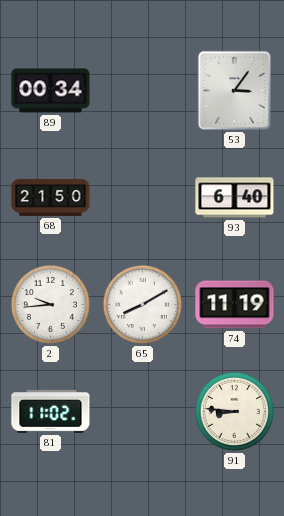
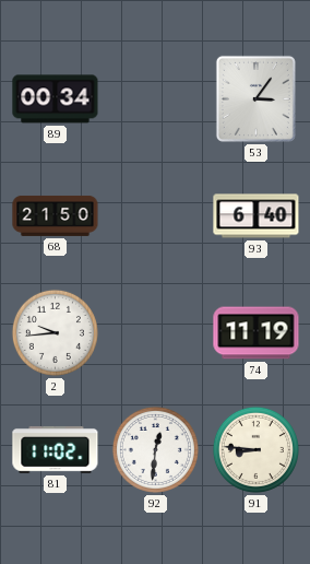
65: 8:10 -> none
92: none -> 12:31
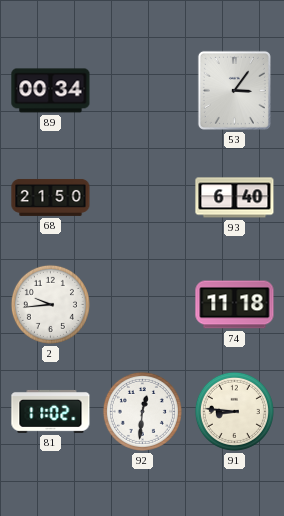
74: 11:19 -> 11:18
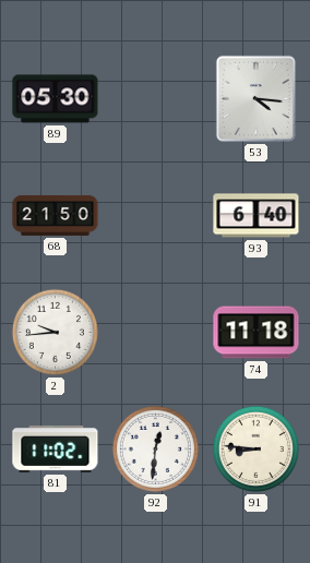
89: 00:34 -> 05:30
53: 3:06 -> 4:16
